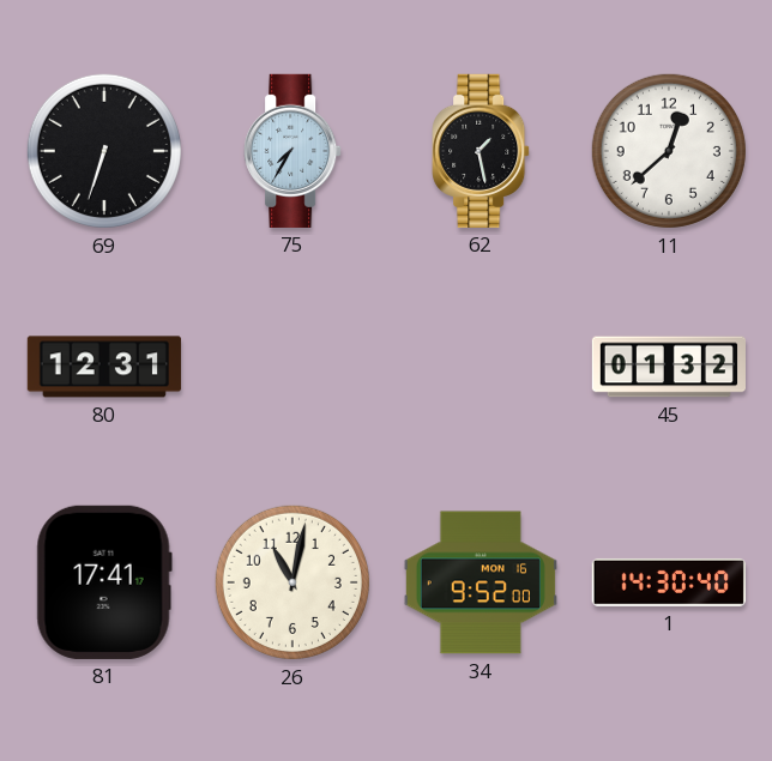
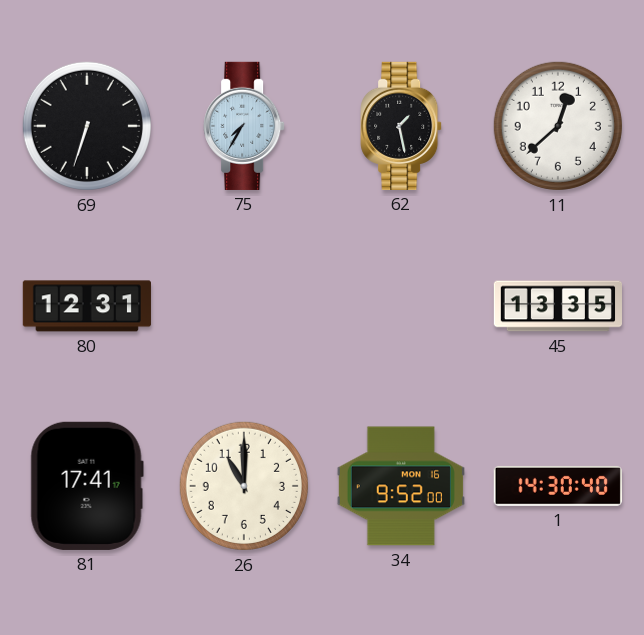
45: 01:32 -> 13:35
26: 11:02 -> 11:00
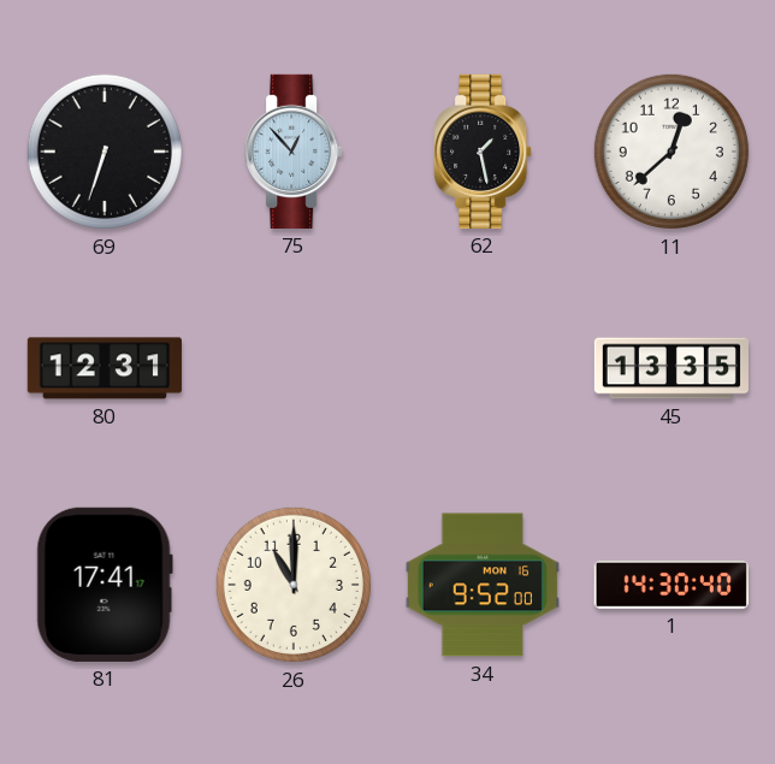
75: 7:35 -> 12:53
